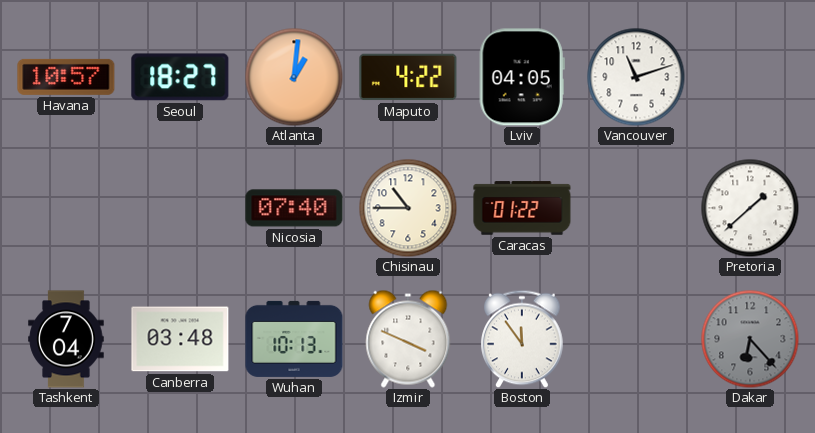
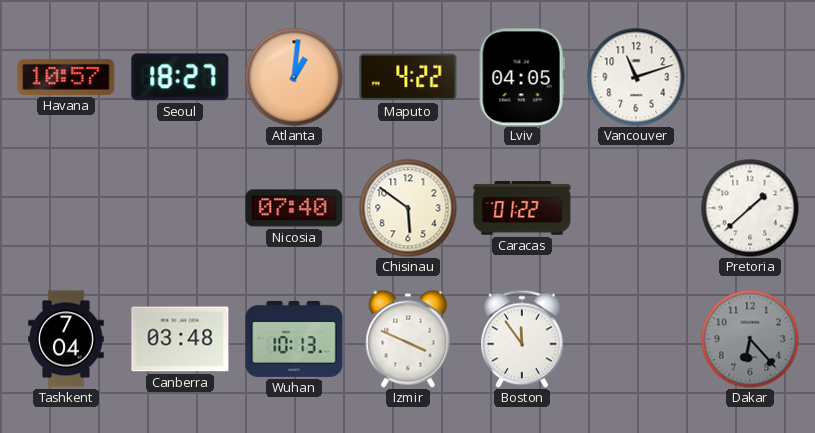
Chisinau: 10:45 -> 5:51
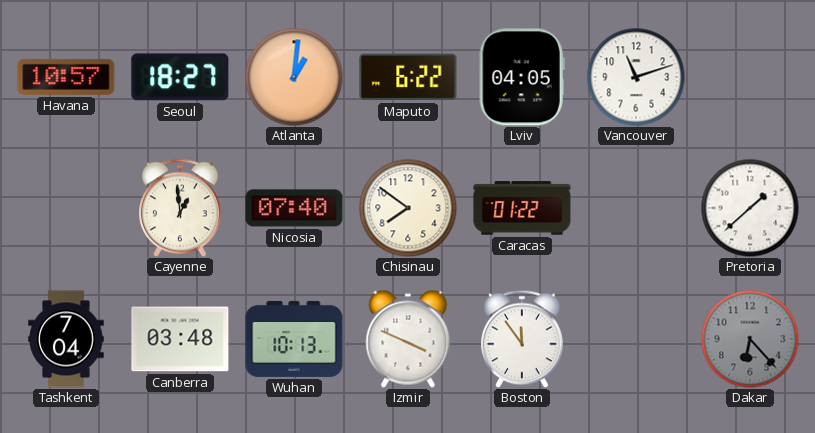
Maputo: 4:22 -> 6:22
Cayenne: none -> 12:59
Chisinau: 5:51 -> 7:51
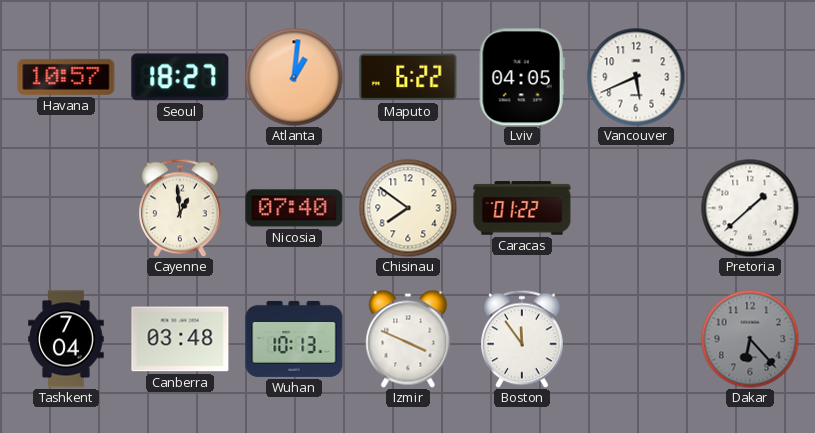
Vancouver: 11:12 -> 5:41
